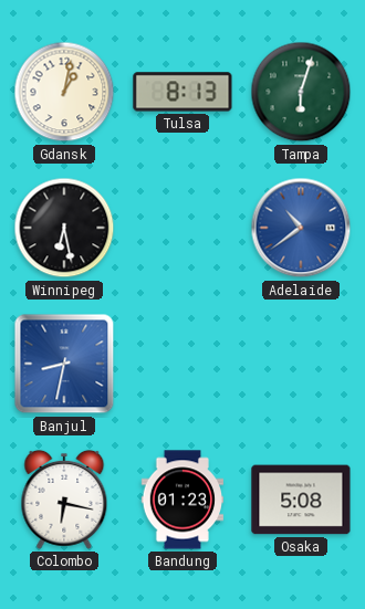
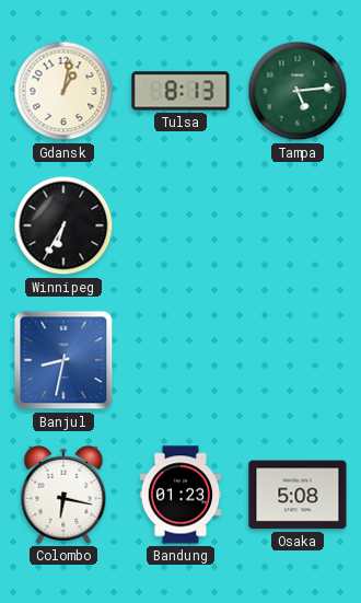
Tampa: 6:03 -> 5:14
Winnipeg: 6:28 -> 6:35
Adelaide: 10:39 -> none
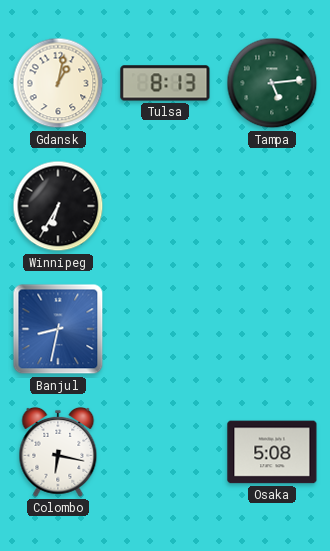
Bandung: 01:23 -> none
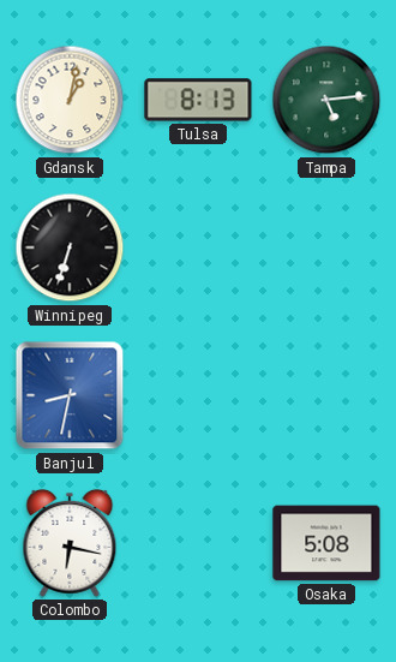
Winnipeg: 6:35 -> 6:33
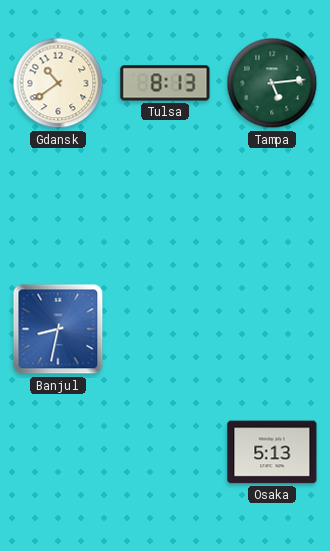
Gdansk: 1:02 -> 10:39
Winnipeg: 6:33 -> none
Colombo: 6:17 -> none
Osaka: 5:08 -> 5:13
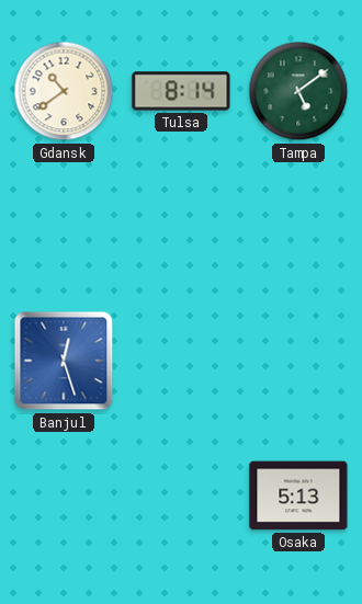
Tulsa: 8:13 -> 8:14
Tampa: 5:14 -> 5:09
Banjul: 8:32 -> 12:27
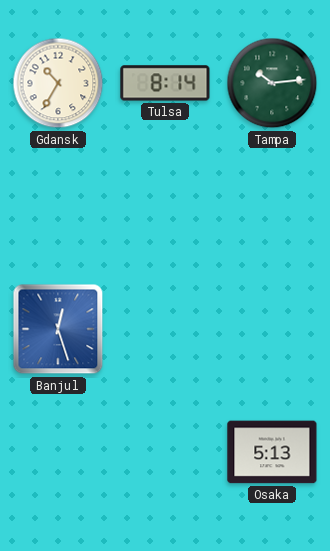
Gdansk: 10:39 -> 10:35
Tampa: 5:09 -> 10:14
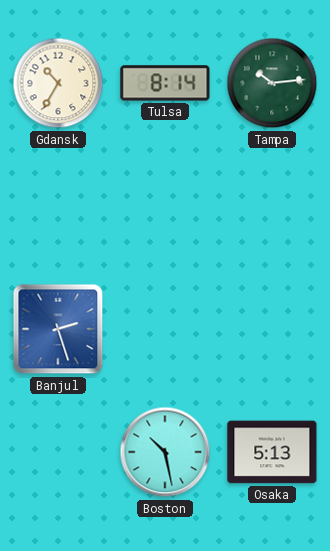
Banjul: 12:27 -> 2:27
Boston: none -> 10:28
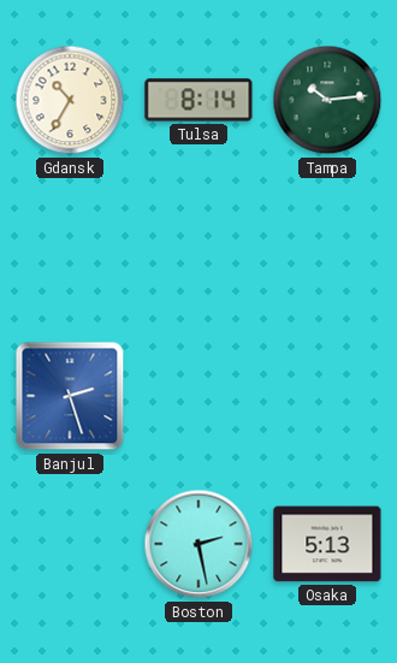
Boston: 10:28 -> 2:28
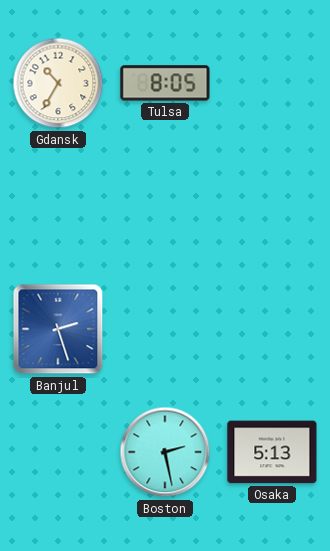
Tulsa: 8:14 -> 8:05
Tampa: 10:14 -> none
